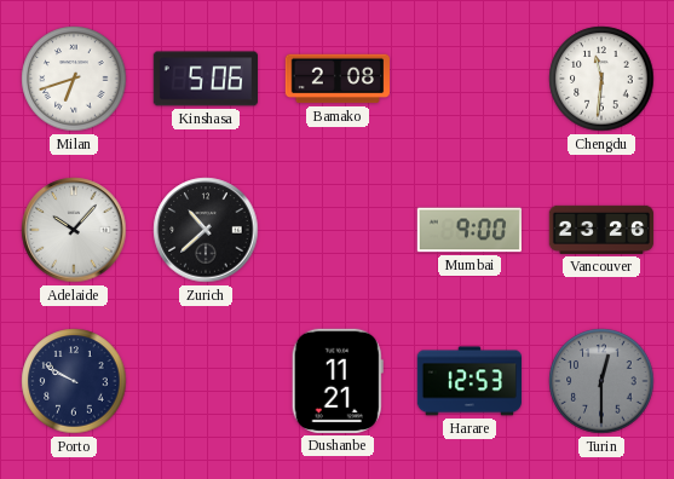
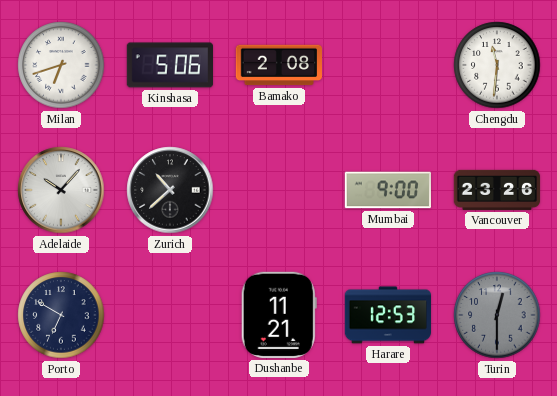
Porto: 9:50 -> 6:50
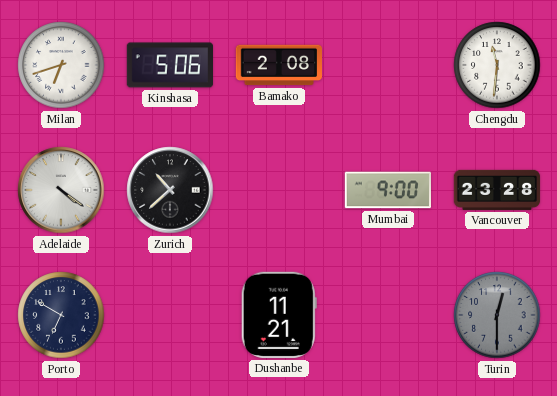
Adelaide: 10:07 -> 4:21
Vancouver: 23:26 -> 23:28
Harare: 12:53 -> none
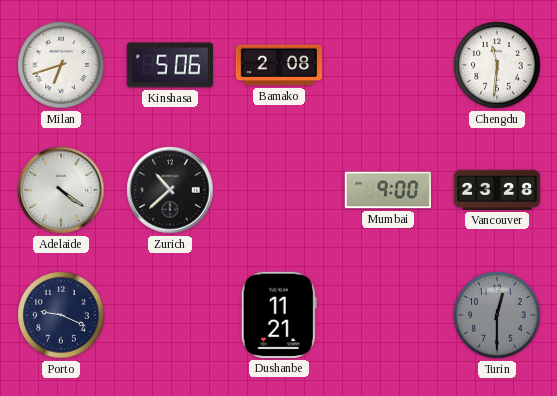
Porto: 6:50 -> 9:19
